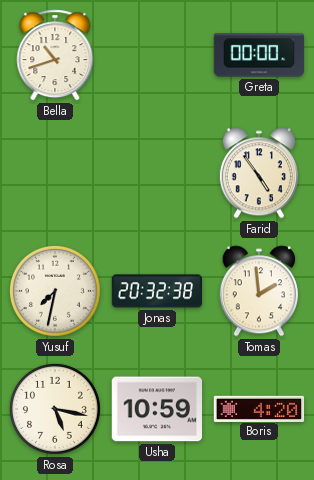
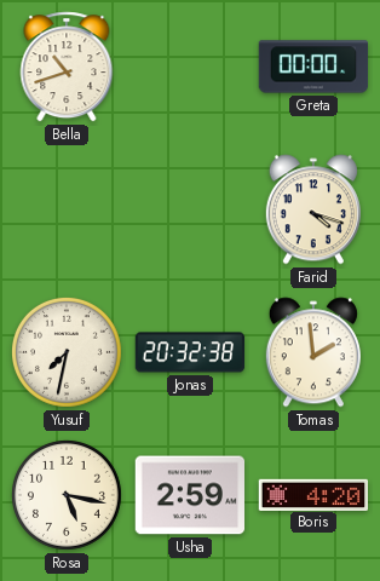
Farid: 4:54 -> 4:18
Usha: 10:59 -> 2:59
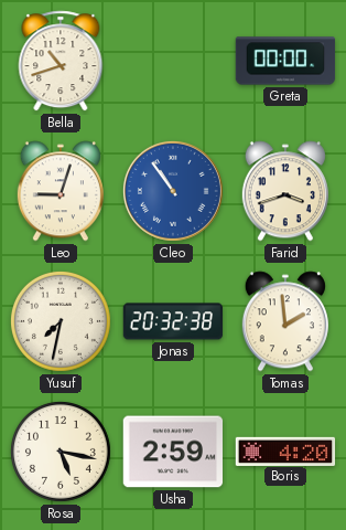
Leo: none -> 9:03
Cleo: none -> 10:54
Farid: 4:18 -> 3:42
